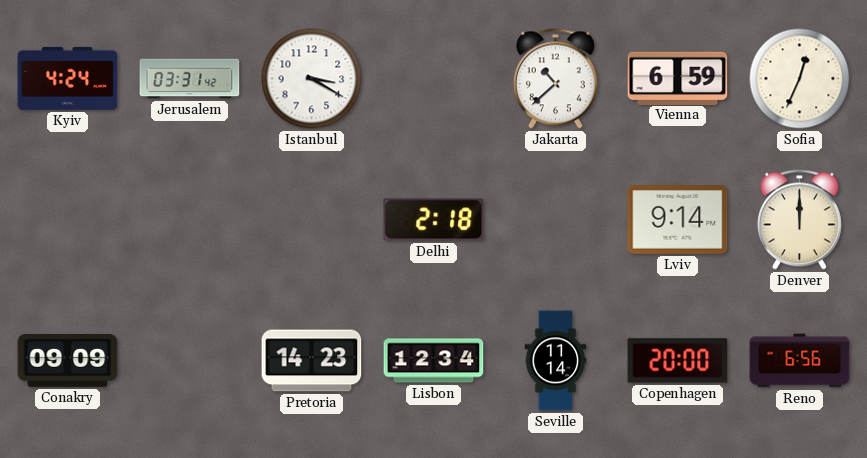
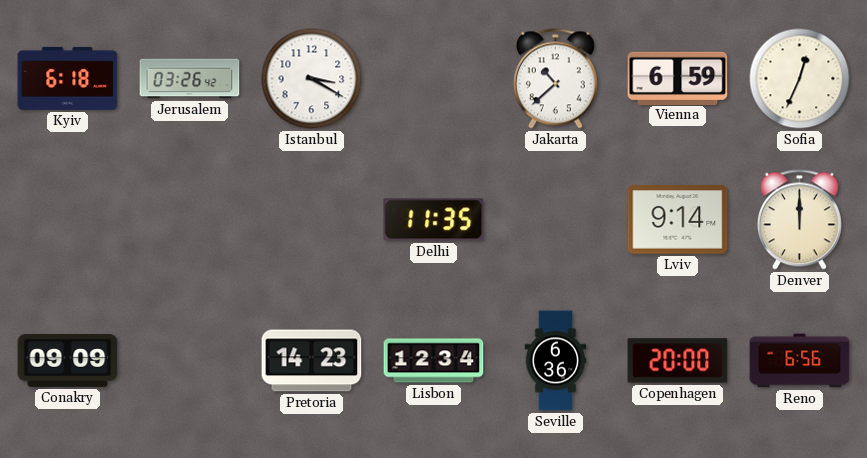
Kyiv: 4:24 -> 6:18
Jerusalem: 03:31 -> 03:26
Delhi: 2:18 -> 11:35
Seville: 11:14 -> 6:36
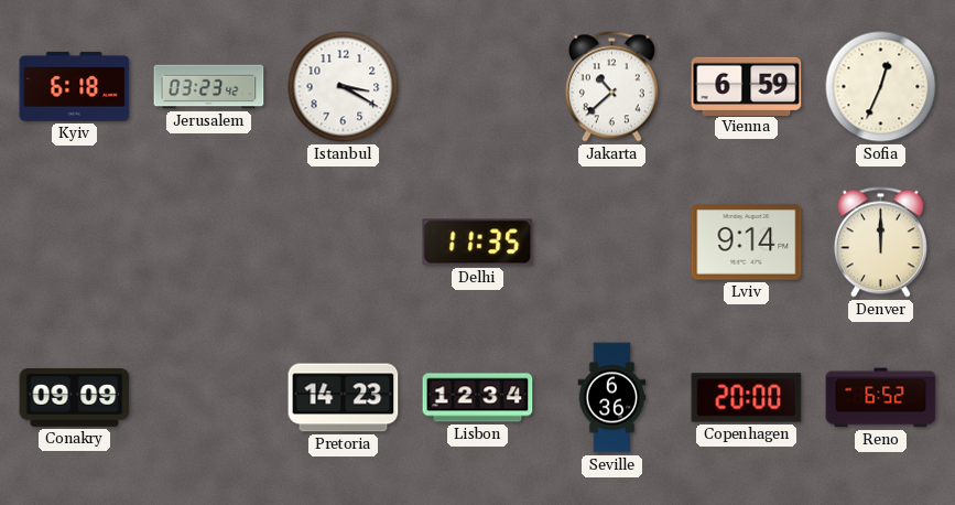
Jerusalem: 03:26 -> 03:23
Reno: 6:56 -> 6:52
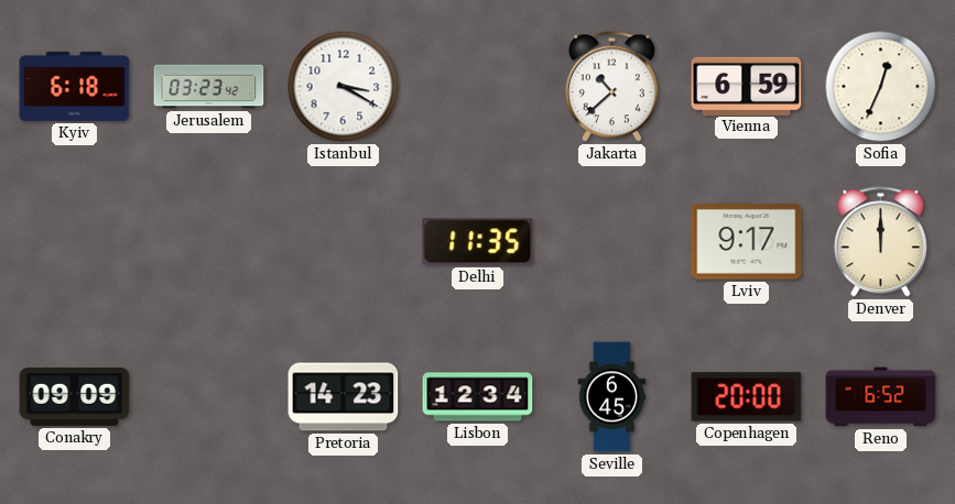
Lviv: 9:14 -> 9:17
Seville: 6:36 -> 6:45
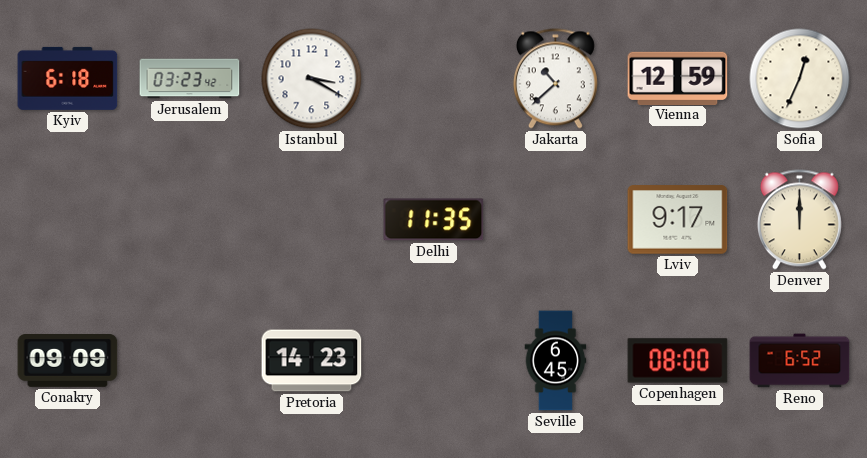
Vienna: 6:59 -> 12:59
Lisbon: 12:34 -> none
Copenhagen: 20:00 -> 08:00
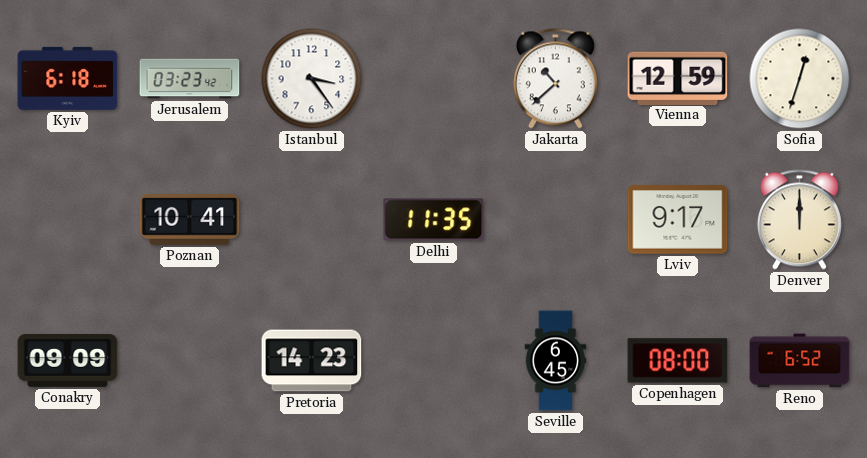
Istanbul: 3:20 -> 3:24
Sofia: 12:34 -> 12:33
Poznan: none -> 10:41
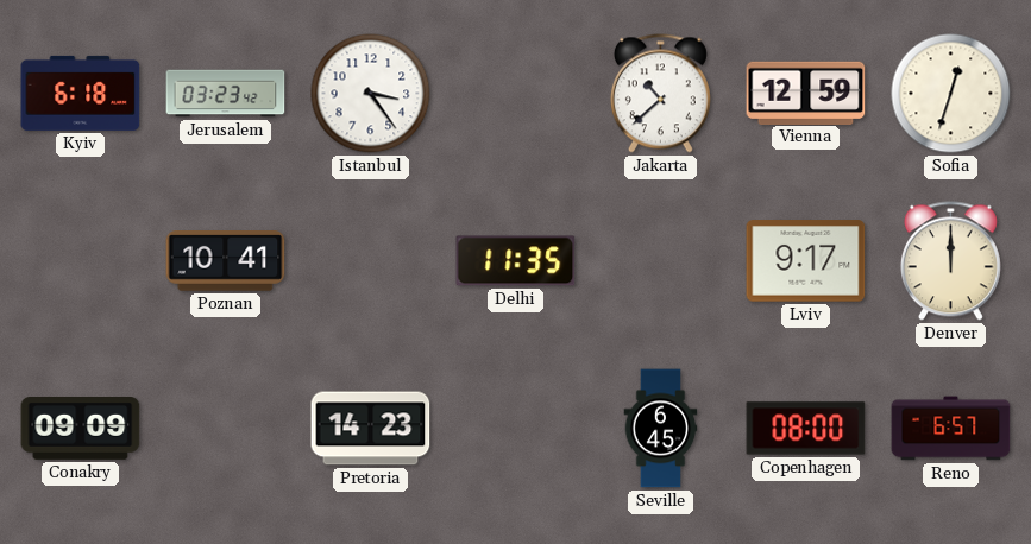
Reno: 6:52 -> 6:57
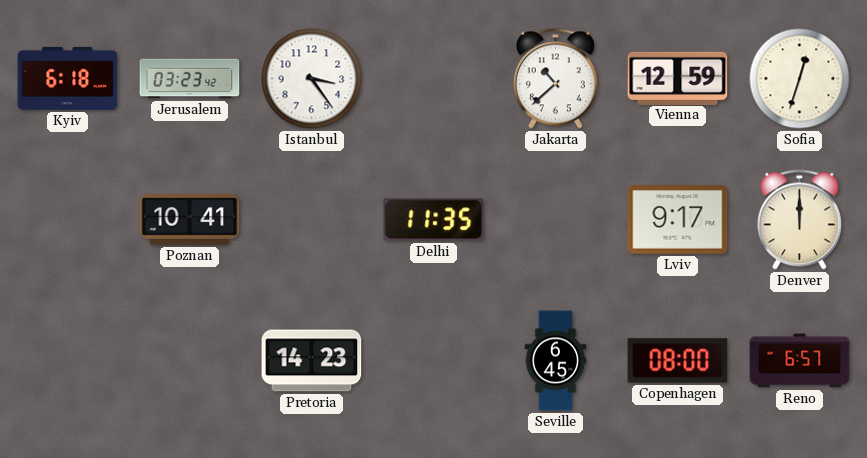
Conakry: 09:09 -> none
